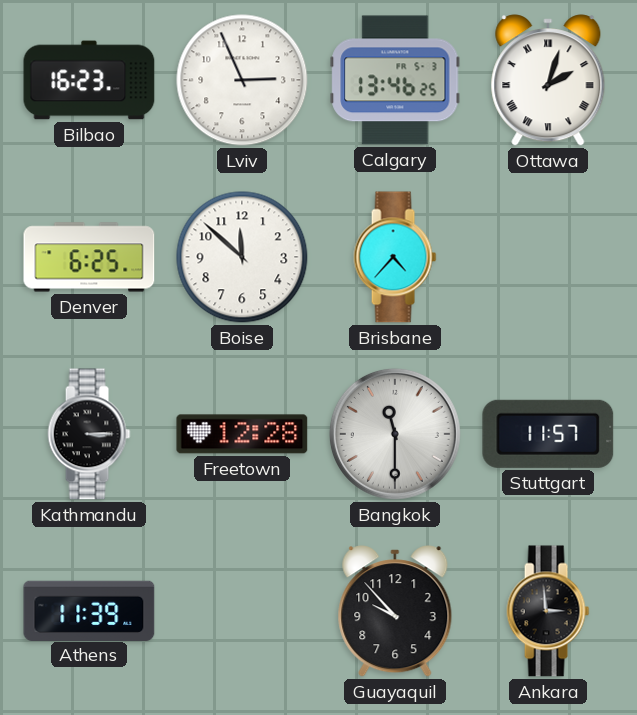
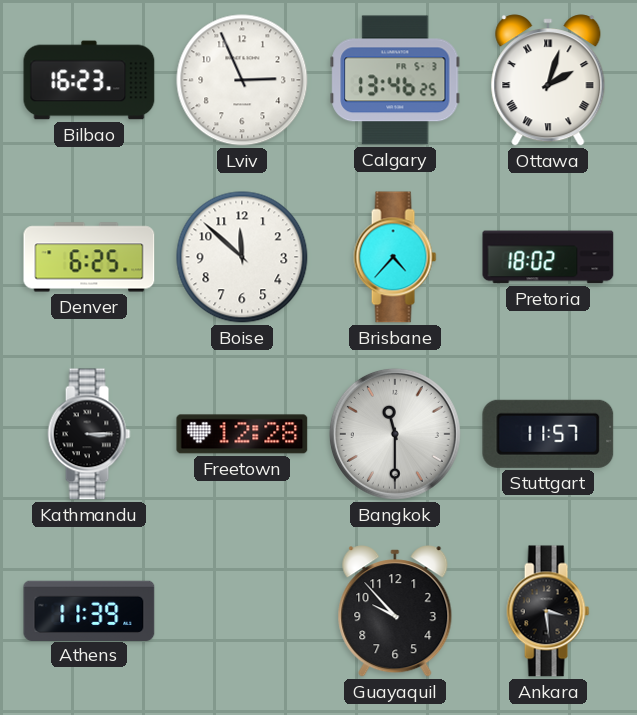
Pretoria: none -> 18:02
Ankara: 2:59 -> 3:29
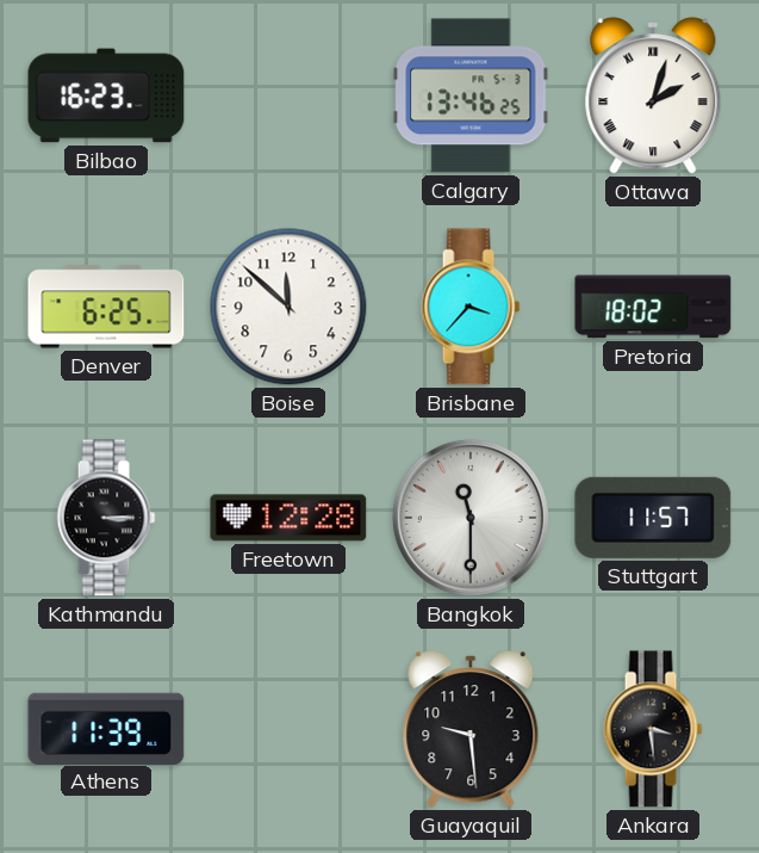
Lviv: 2:56 -> none
Brisbane: 4:37 -> 3:37
Guayaquil: 9:53 -> 9:29
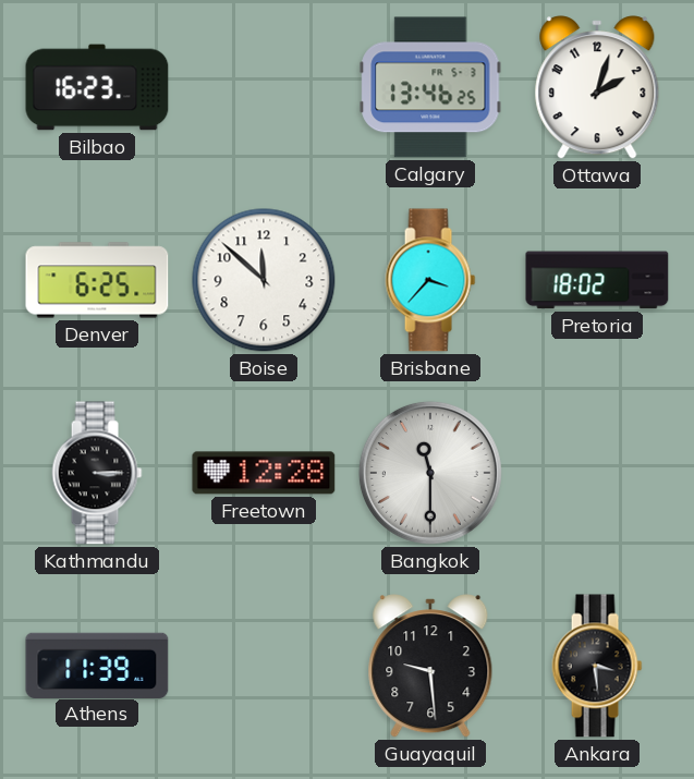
Ottawa numerals: Roman -> Arabic
Stuttgart: 11:57 -> none
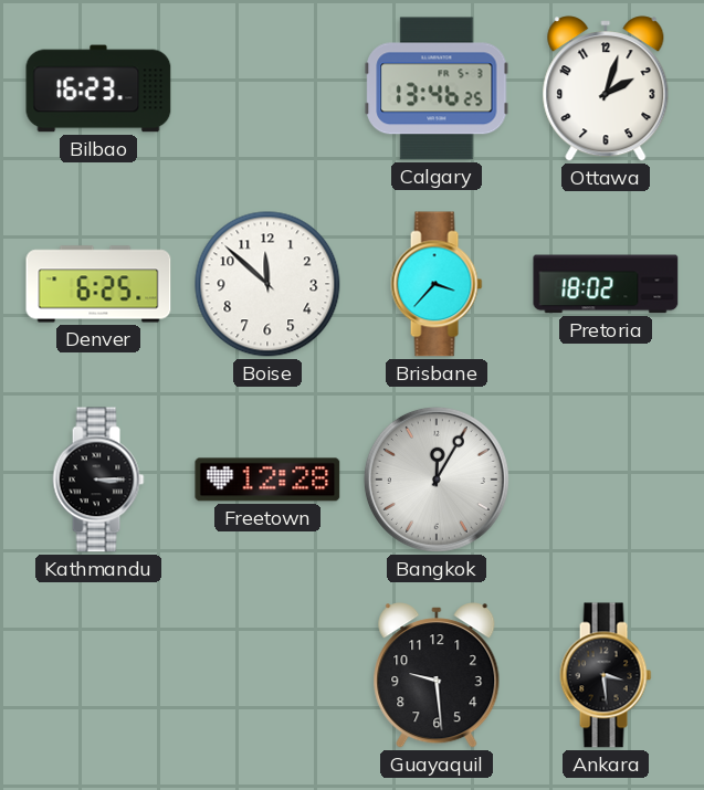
Bangkok: 11:30 -> 12:05
Athens: 11:39 -> none
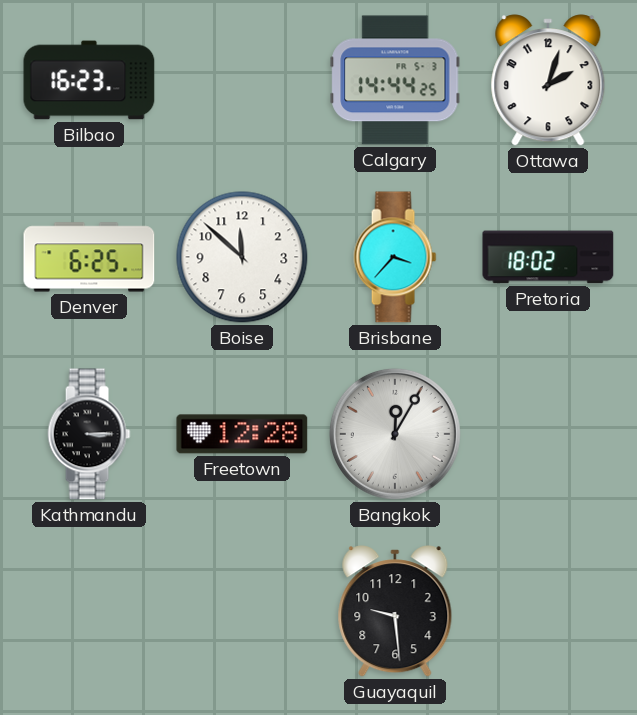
Calgary: 13:46 -> 14:44
Ankara: 3:29 -> none
